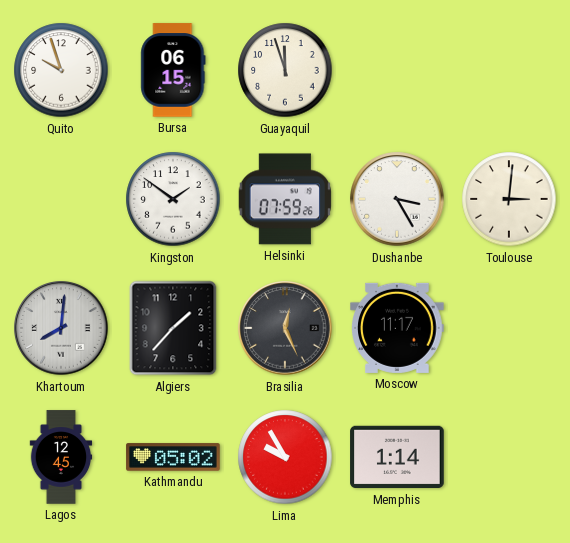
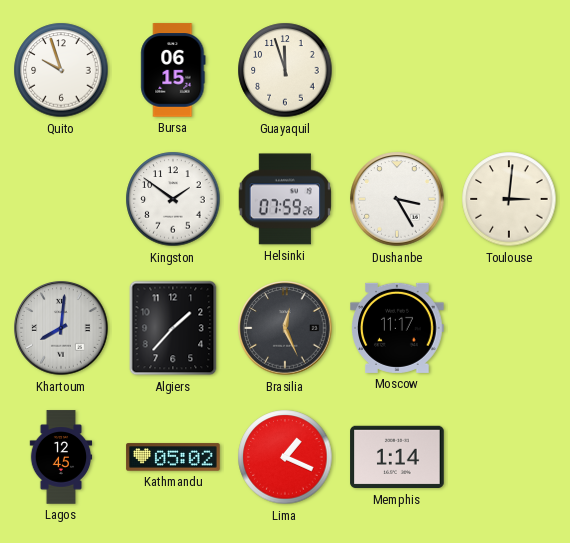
Lima: 9:55 -> 1:19
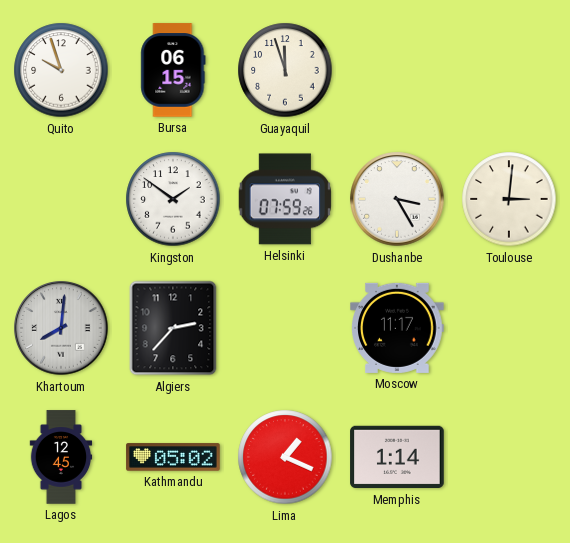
Algiers: 1:37 -> 2:37
Brasilia: 12:26 -> none
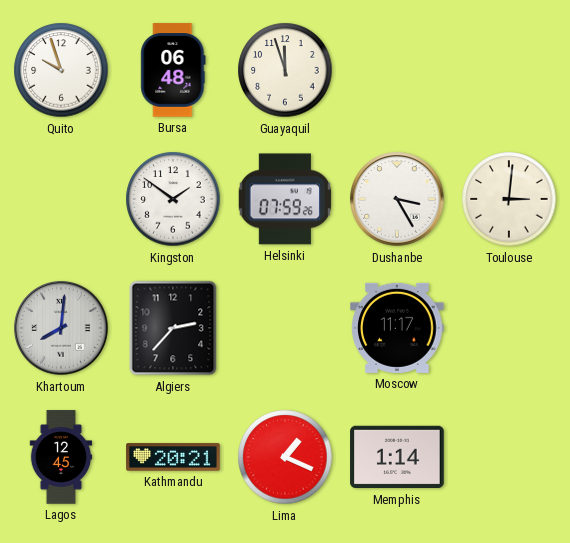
Bursa: 06:15 -> 06:48
Kathmandu: 05:02 -> 20:21
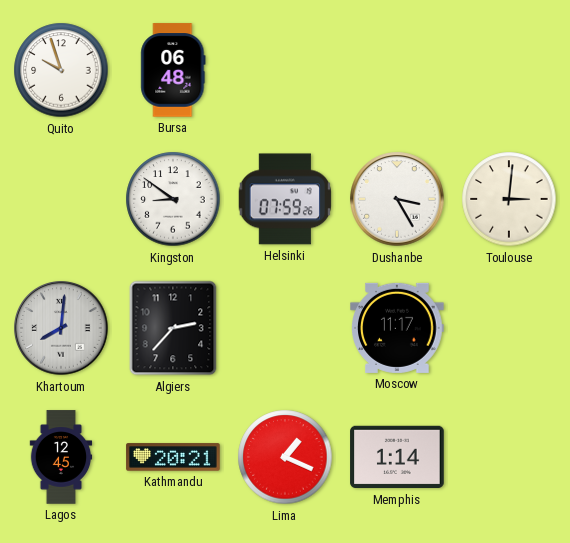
Guayaquil: 11:57 -> none
Kingston: 1:51 -> 8:51
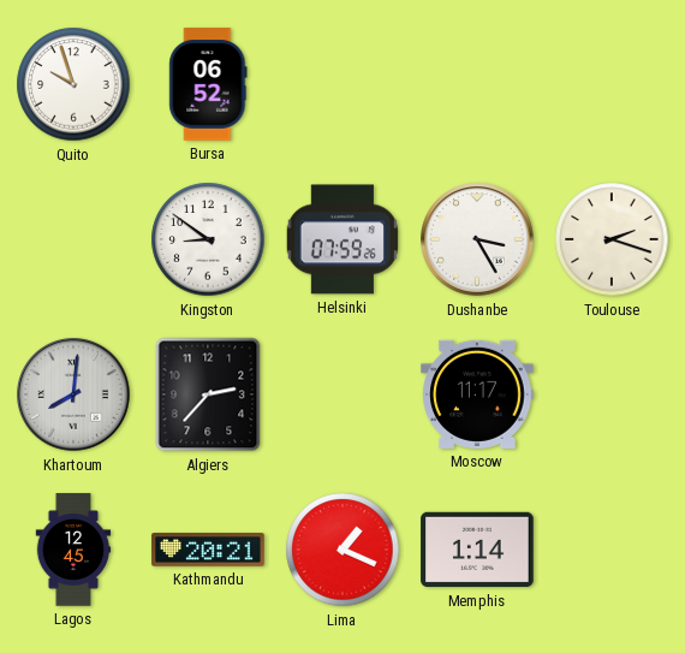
Bursa: 06:48 -> 06:52
Toulouse: 3:01 -> 2:18
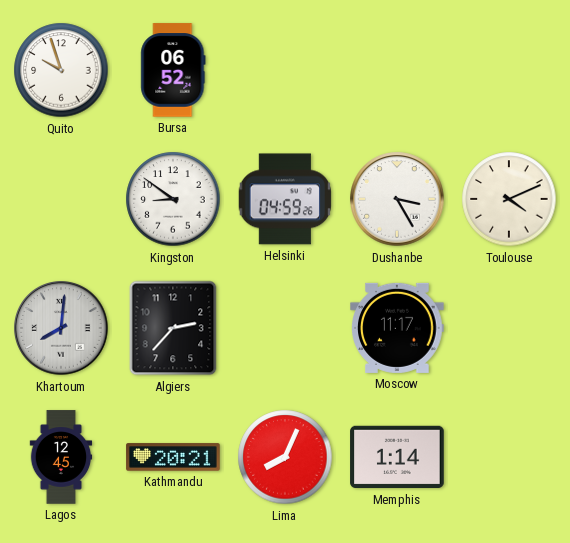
Helsinki: 07:59 -> 04:59
Toulouse: 2:18 -> 4:11
Lima: 1:19 -> 8:04
